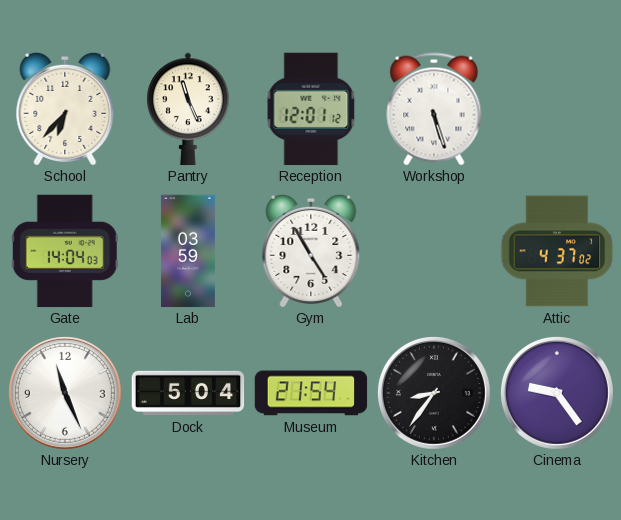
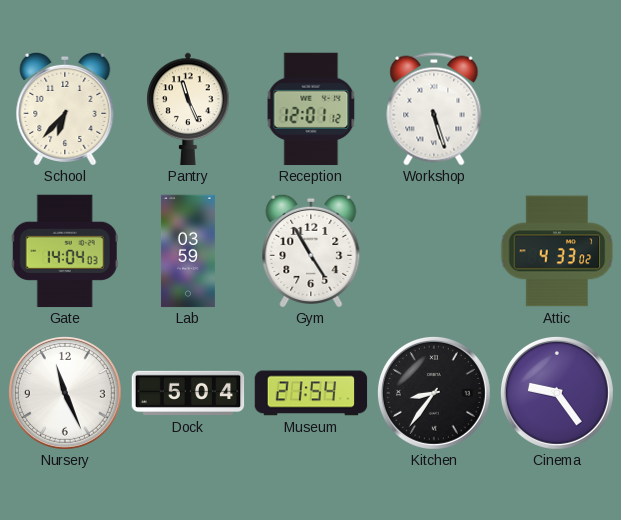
Attic: 4:37 -> 4:33
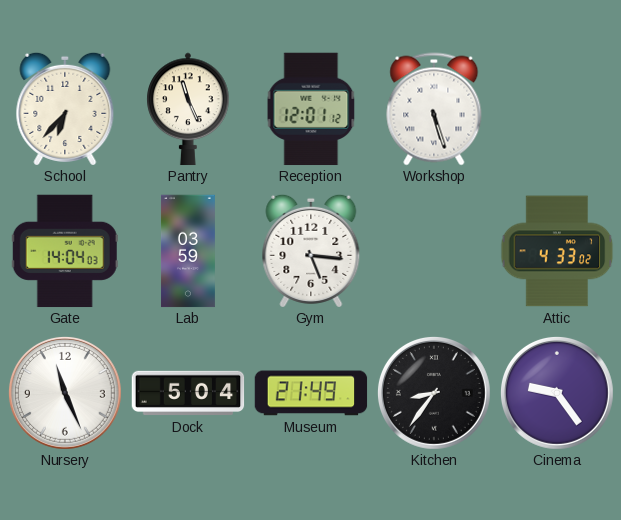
Gym: 4:55 -> 5:16
Museum: 21:54 -> 21:49
